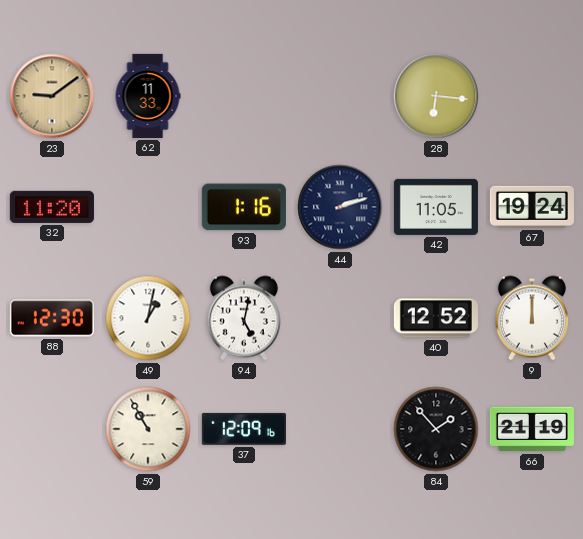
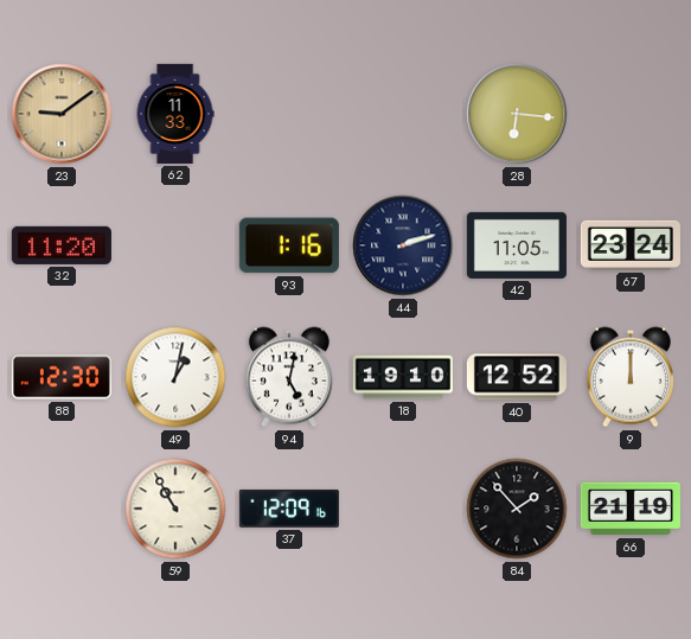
67: 19:24 -> 23:24
18: none -> 19:10
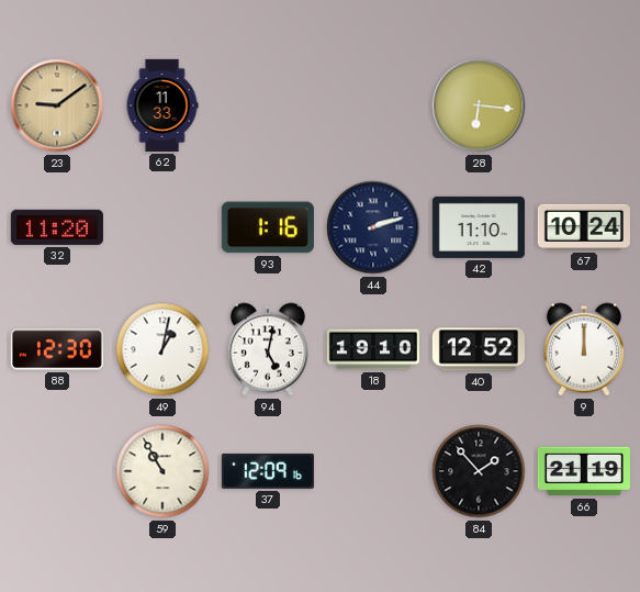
42: 11:05 -> 11:10
67: 23:24 -> 10:24
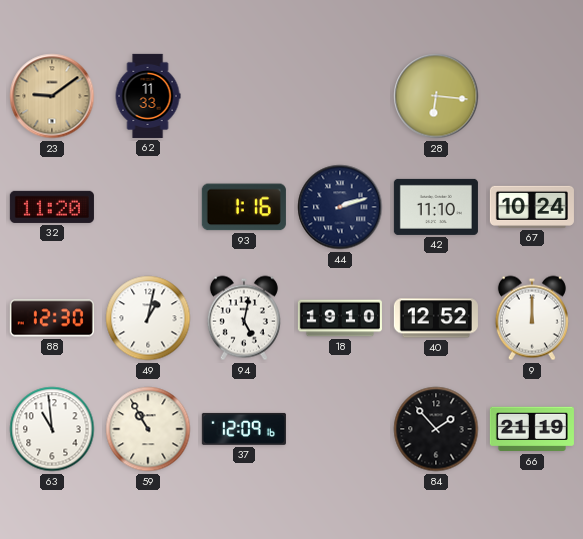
63: none -> 10:59
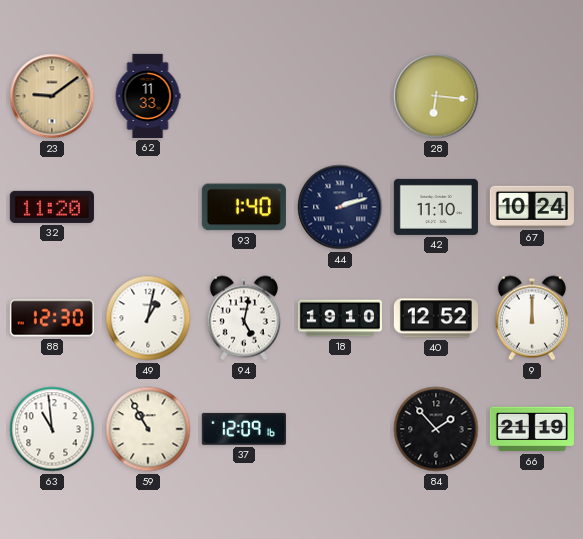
93: 1:16 -> 1:40
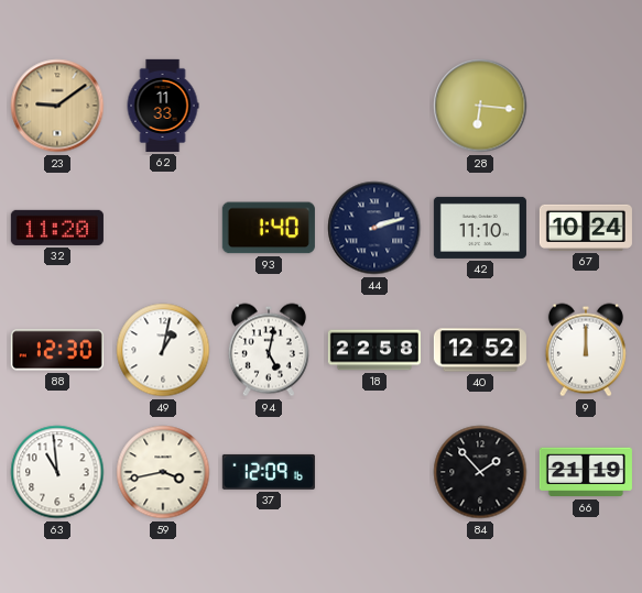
18: 19:10 -> 22:58
59: 10:55 -> 3:43
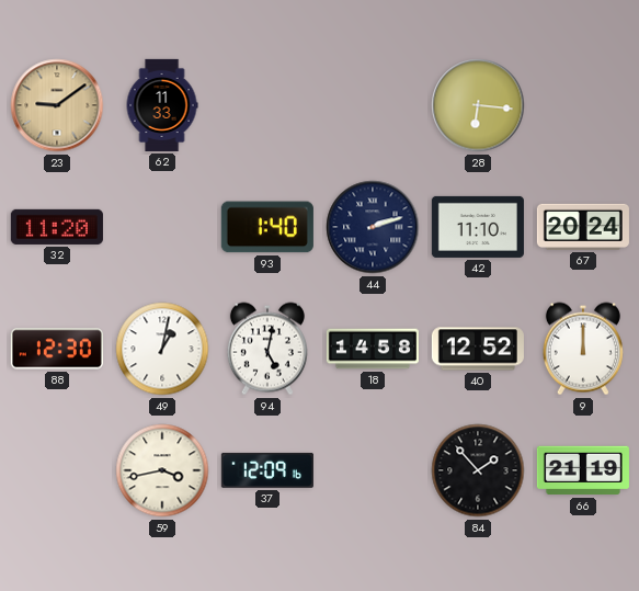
67: 10:24 -> 20:24
18: 22:58 -> 14:58
63: 10:59 -> none
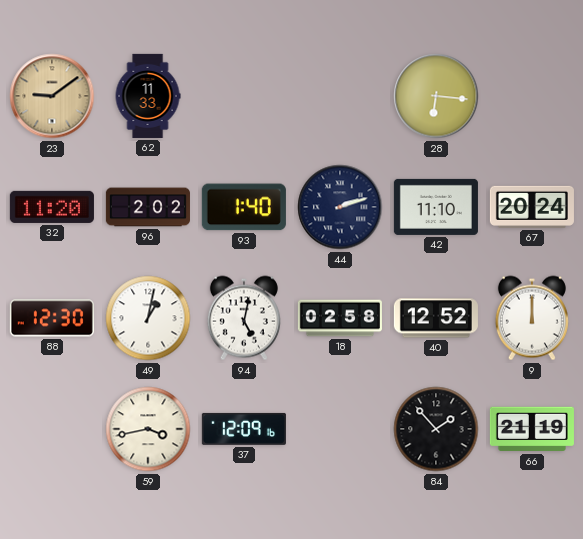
96: none -> 2:02
18: 14:58 -> 02:58
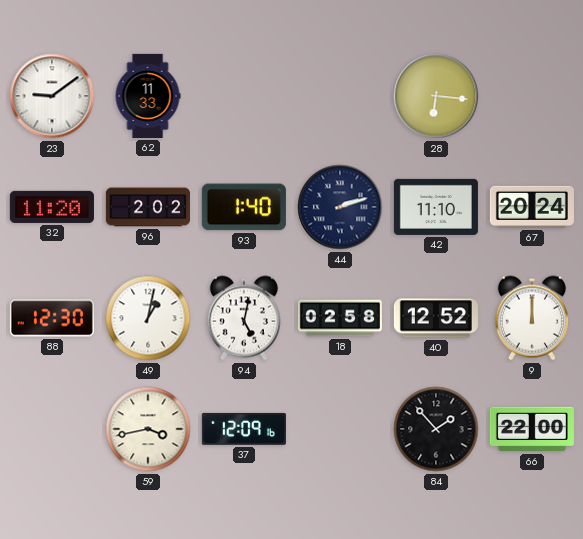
23 dial: champagne -> white
66: 21:19 -> 22:00
